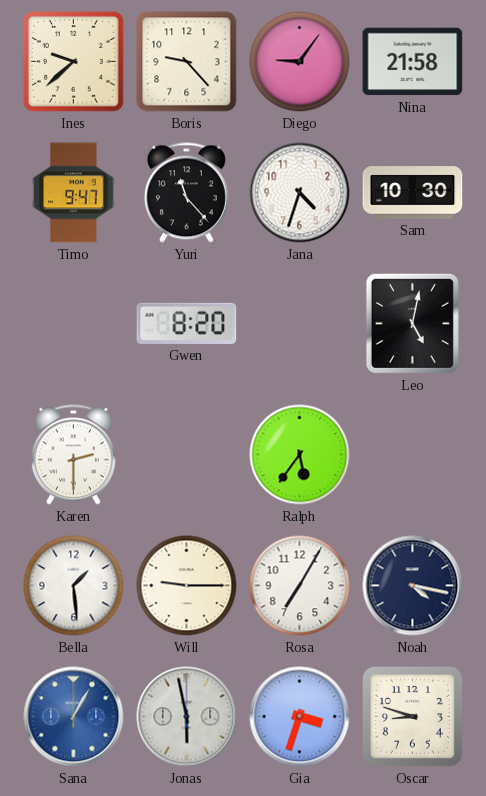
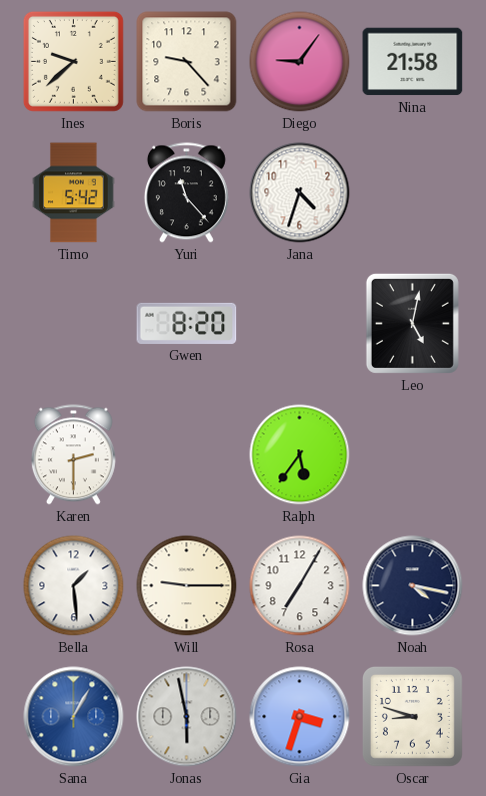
Timo: 9:47 -> 5:42
Sam: 10:30 -> none
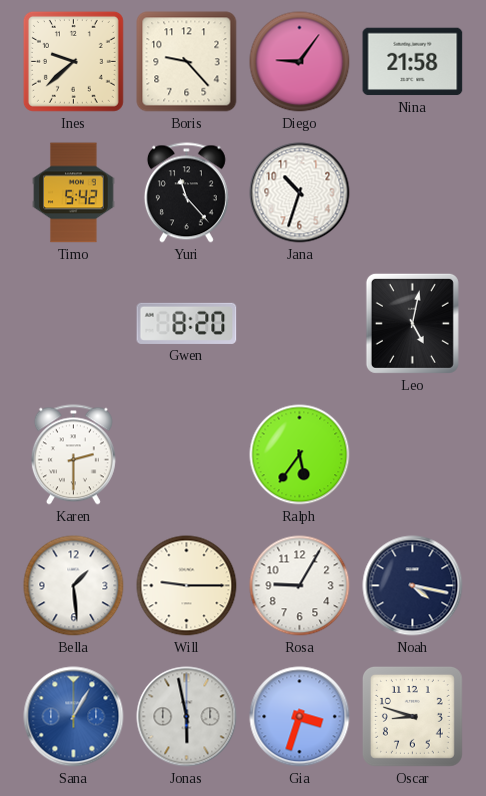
Jana: 4:33 -> 10:33
Rosa: 7:05 -> 9:05
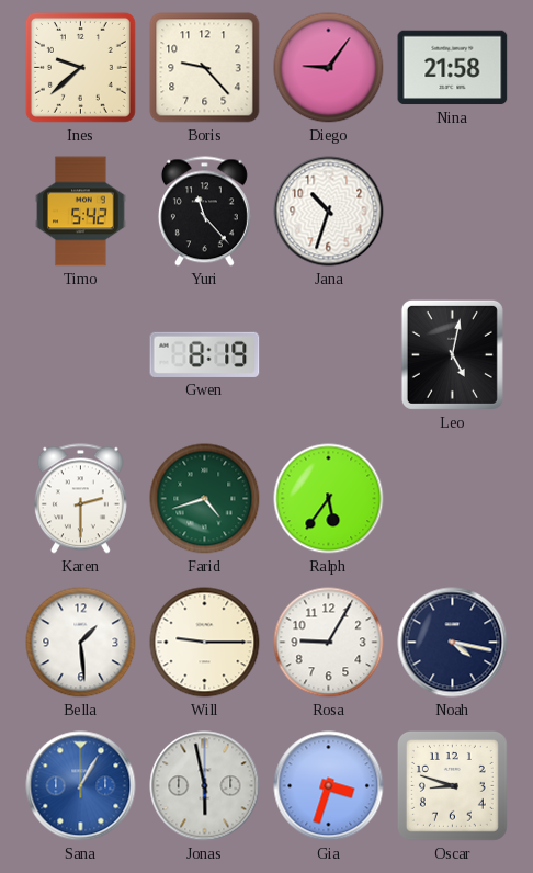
Gwen: 8:20 -> 8:19
Farid: none -> 4:42
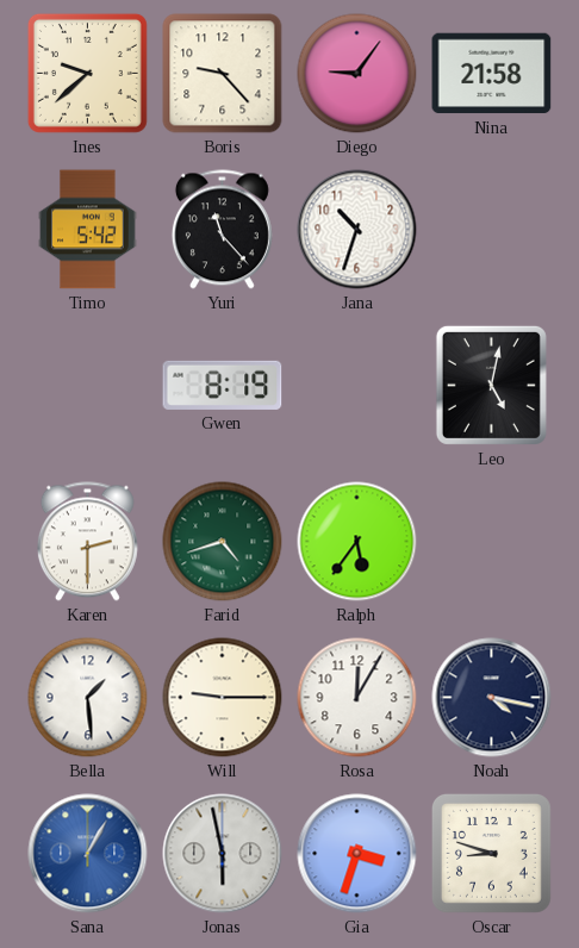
Rosa: 9:05 -> 12:05
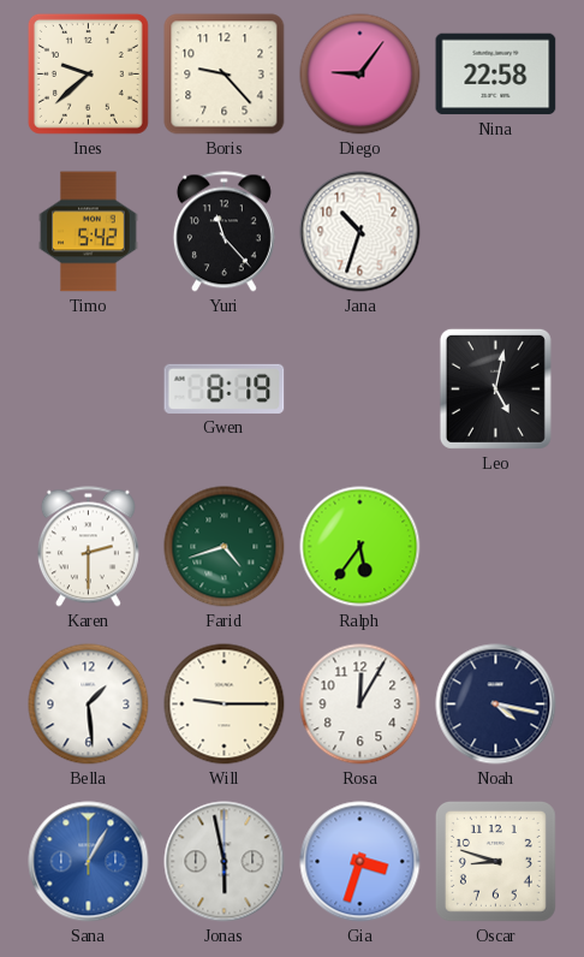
Nina: 21:58 -> 22:58
